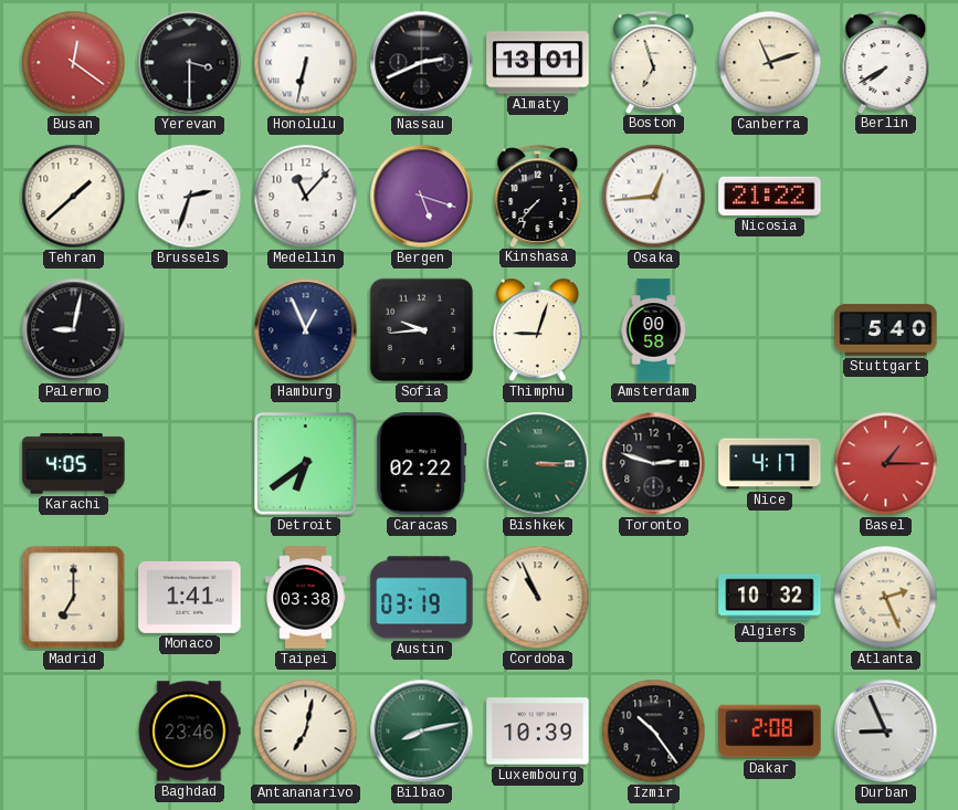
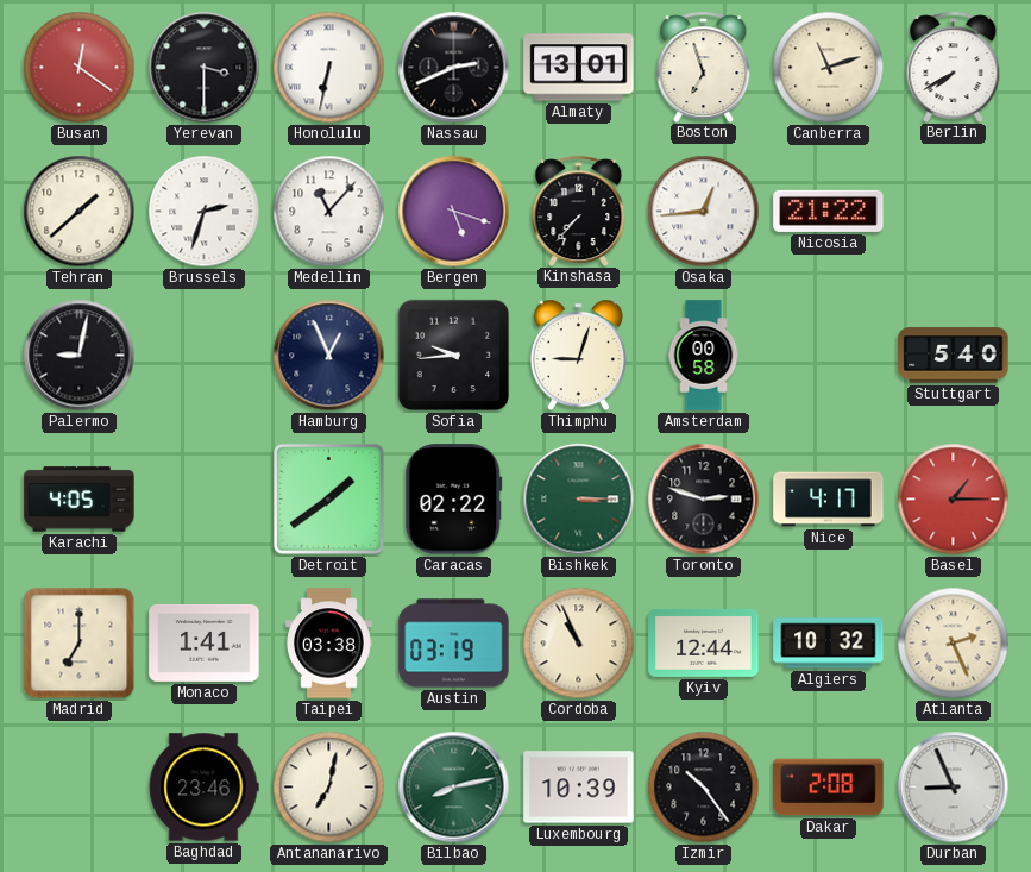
Detroit: 6:39 -> 1:39
Kyiv: none -> 12:44
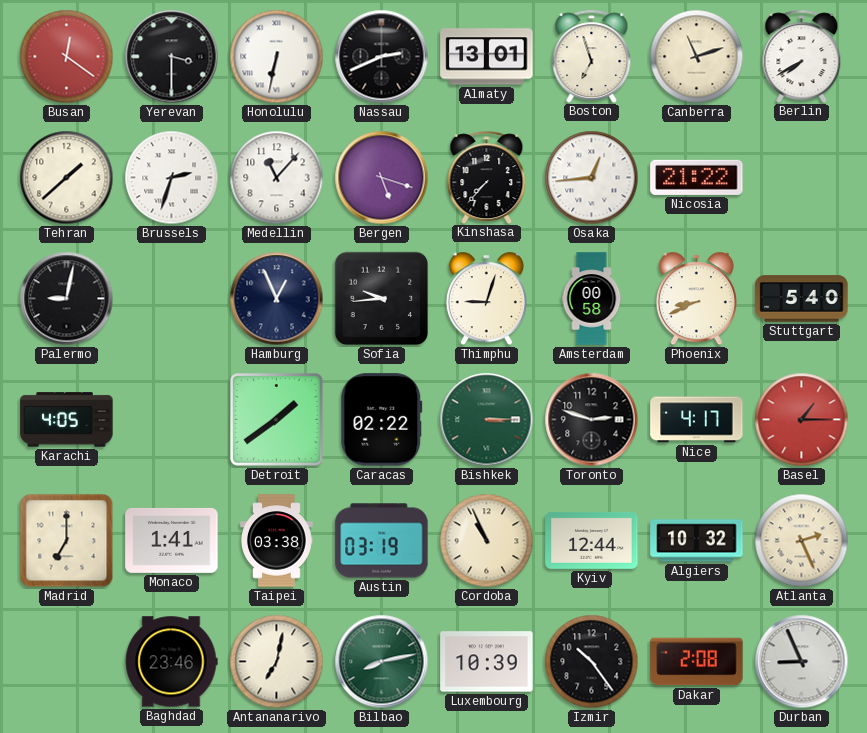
Phoenix: none -> 8:41
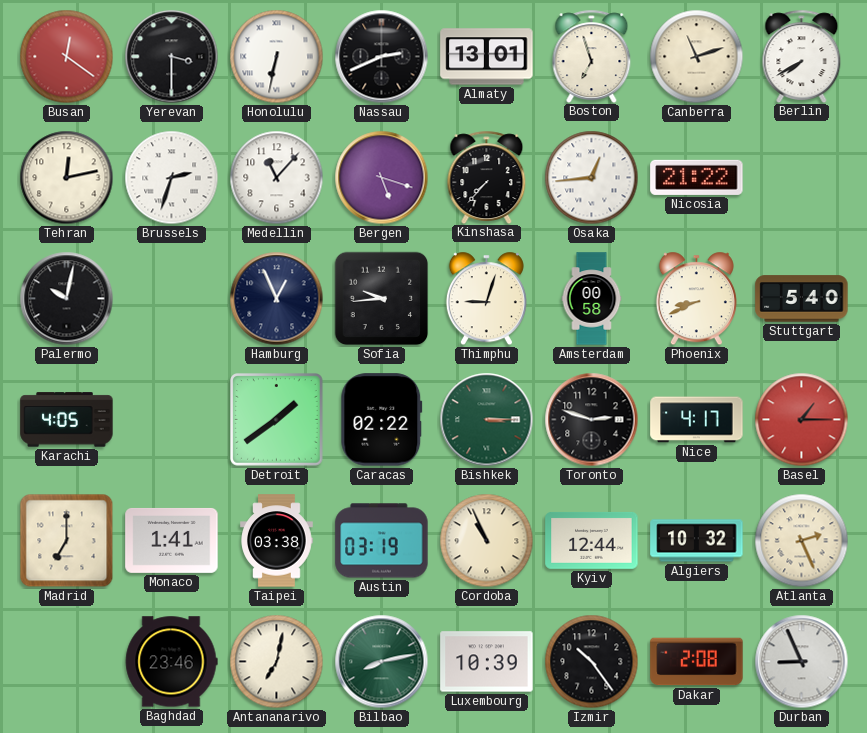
Tehran: 1:38 -> 12:13
Palermo: 9:02 -> 10:02
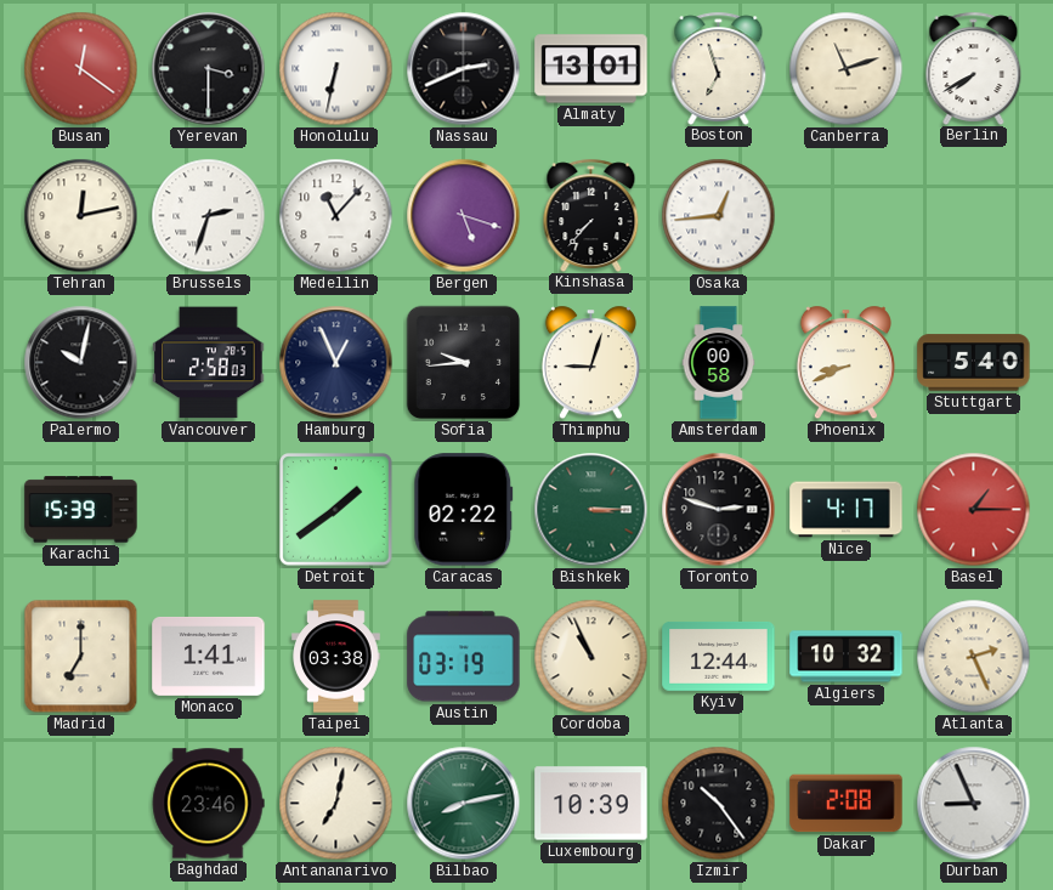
Nicosia: 21:22 -> none
Vancouver: none -> 2:58
Karachi: 4:05 -> 15:39
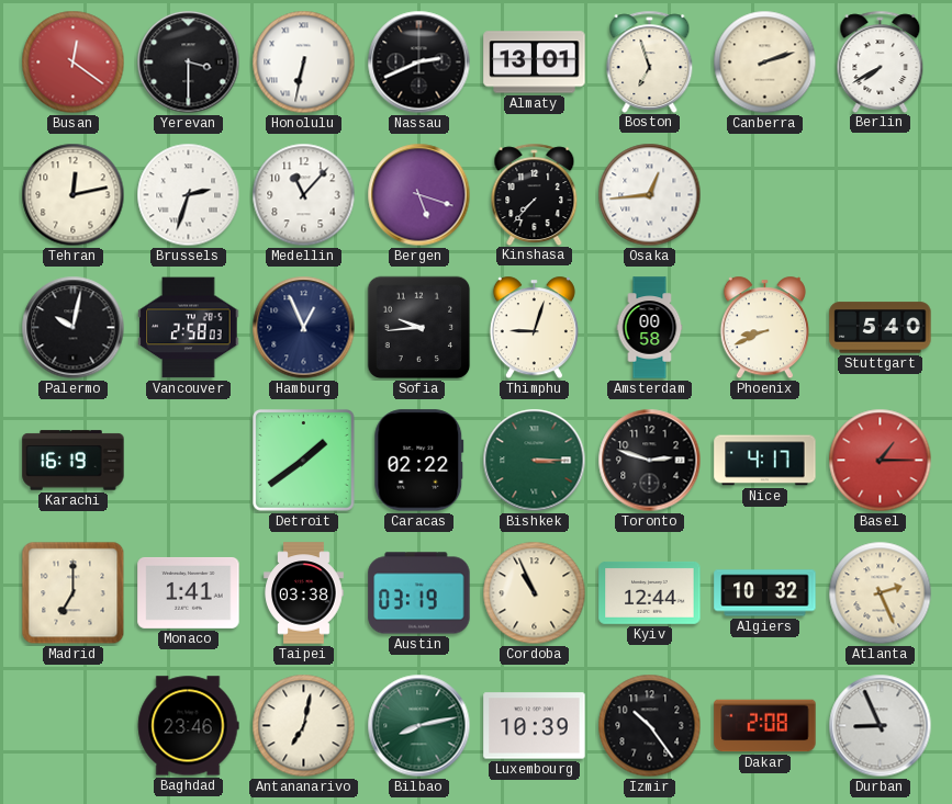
Canberra: 11:12 -> 2:12
Karachi: 15:39 -> 16:19
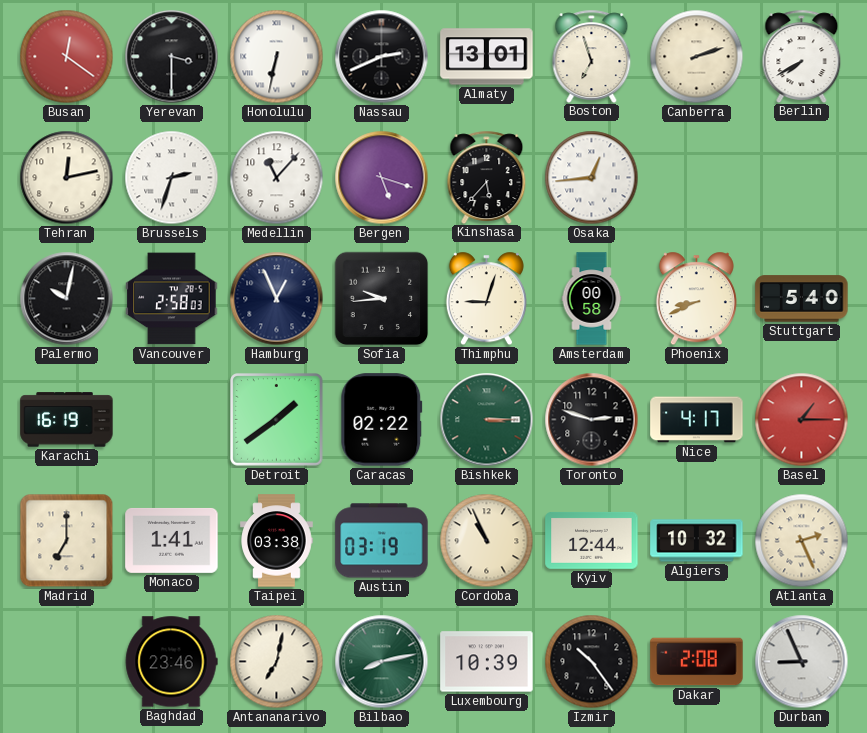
Kinshasa: 7:37 -> 5:37
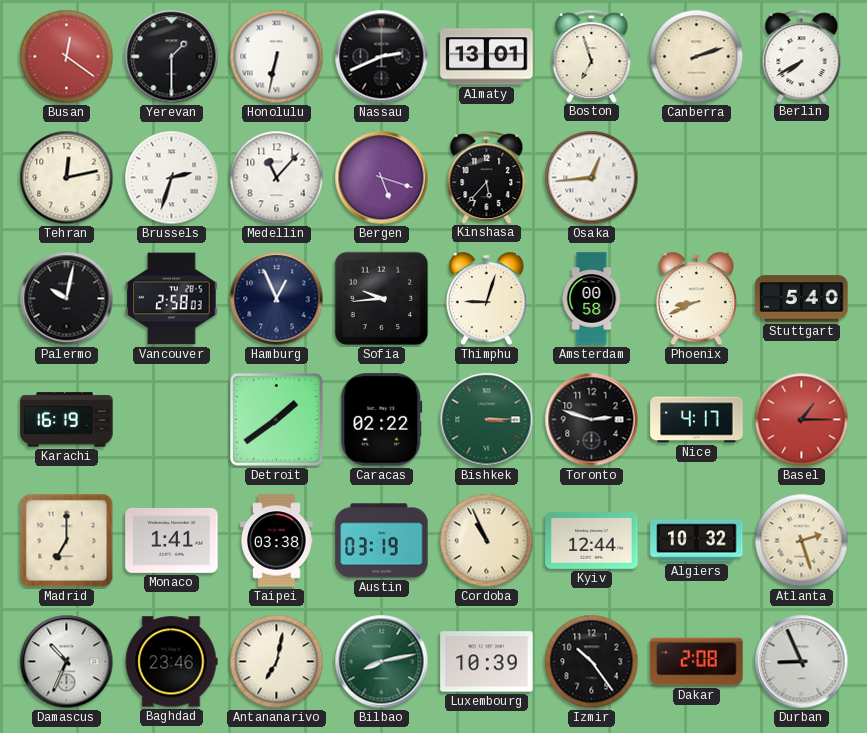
Yerevan: 3:30 -> 1:30
Atlanta: 2:26 -> 2:27
Damascus: none -> 10:34
